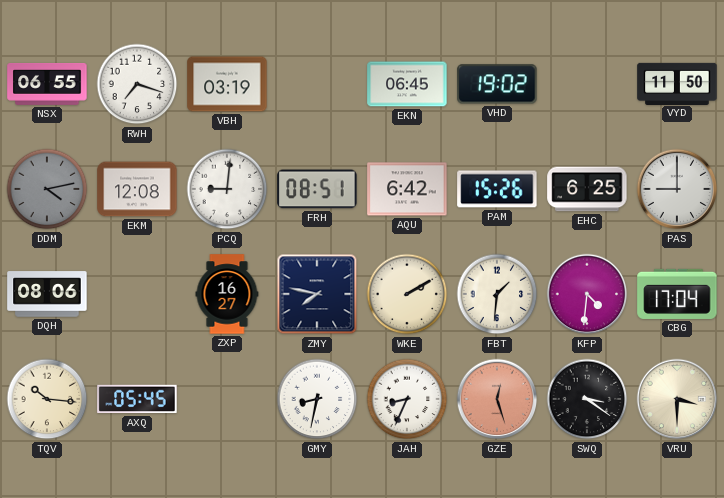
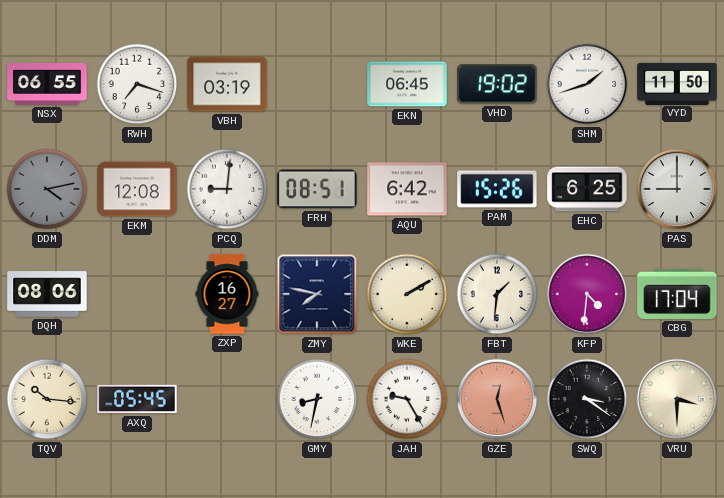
SHM: none -> 1:42
JAH: 8:34 -> 9:25
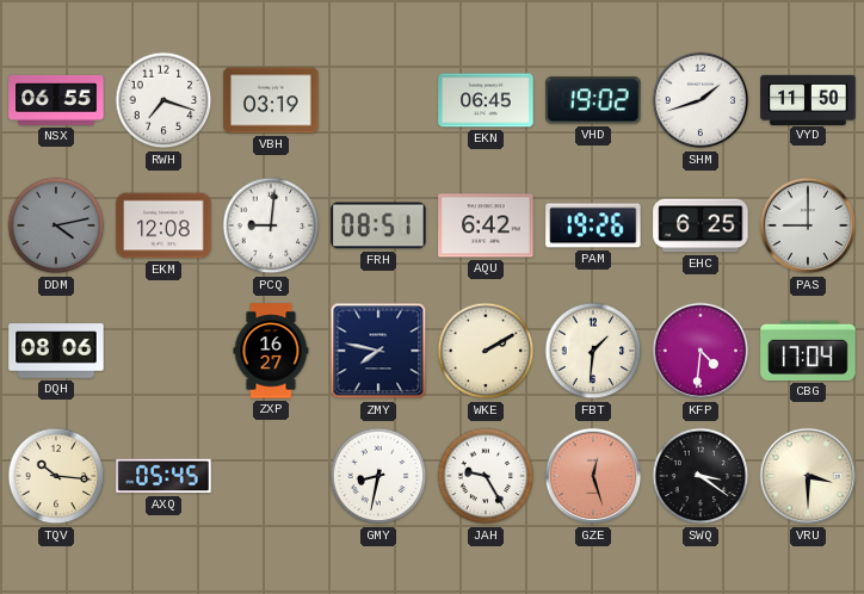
PAM: 15:26 -> 19:26
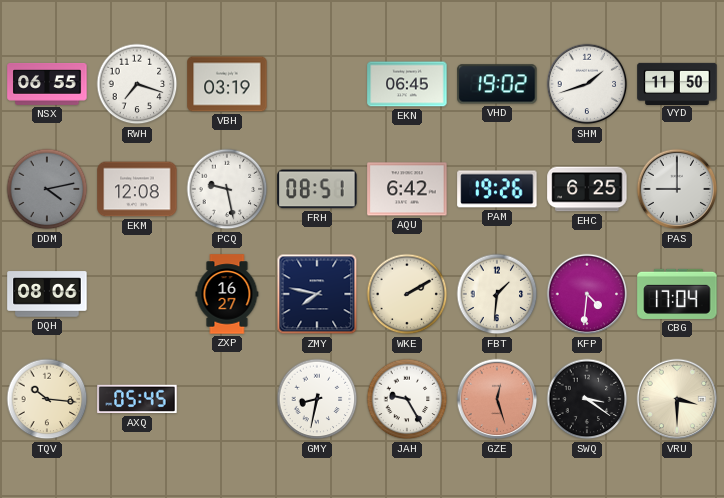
PCQ: 9:01 -> 9:28
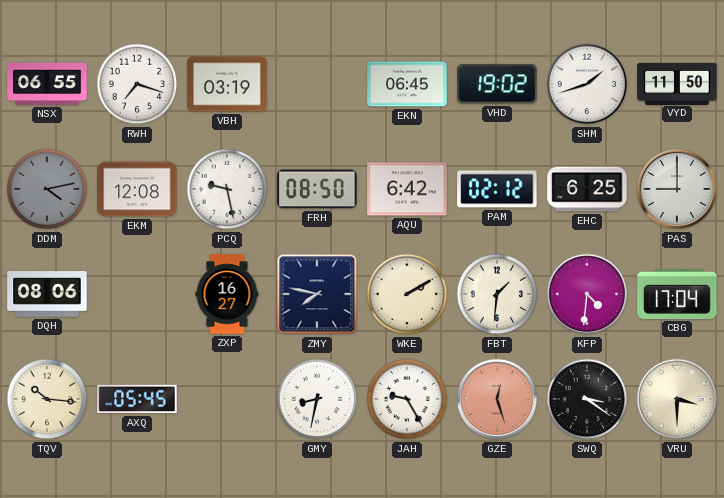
FRH: 08:51 -> 08:50
PAM: 19:26 -> 02:12
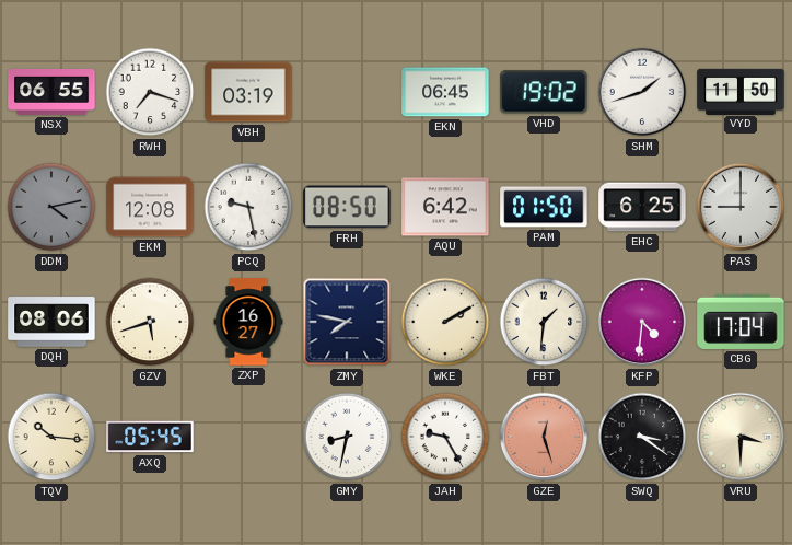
PAM: 02:12 -> 01:50
GZV: none -> 5:42
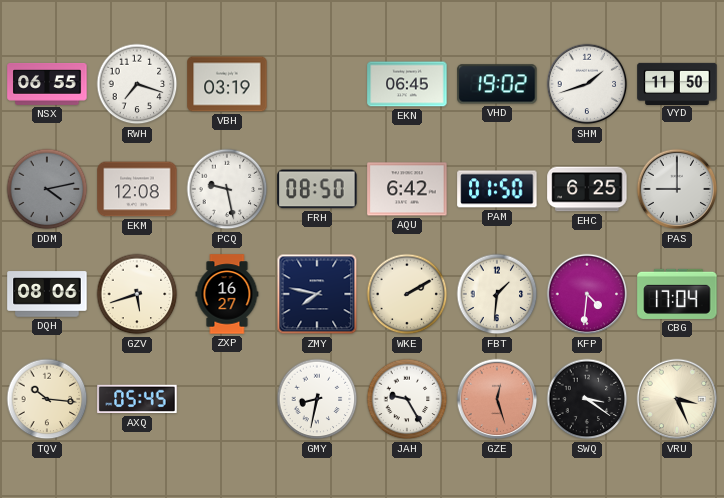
VRU: 3:30 -> 3:26
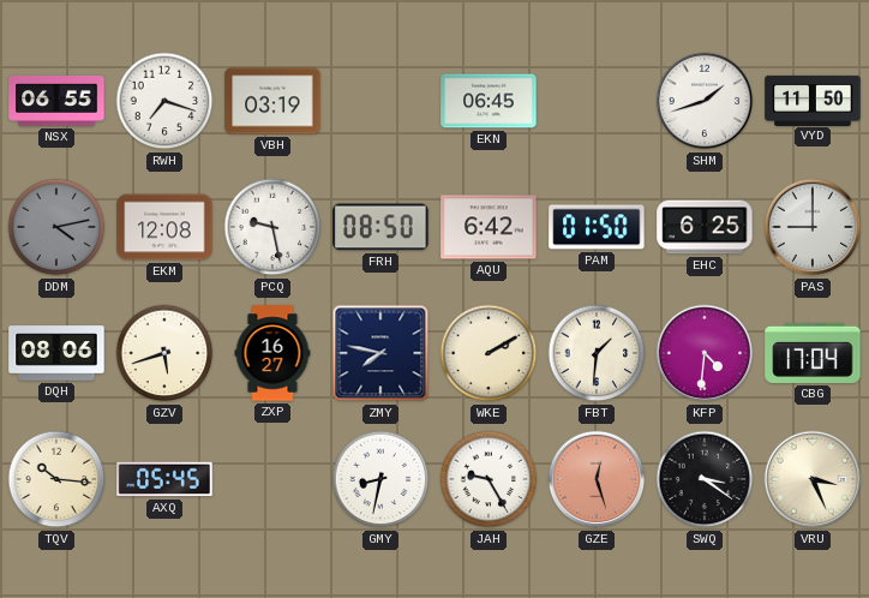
VHD: 19:02 -> none
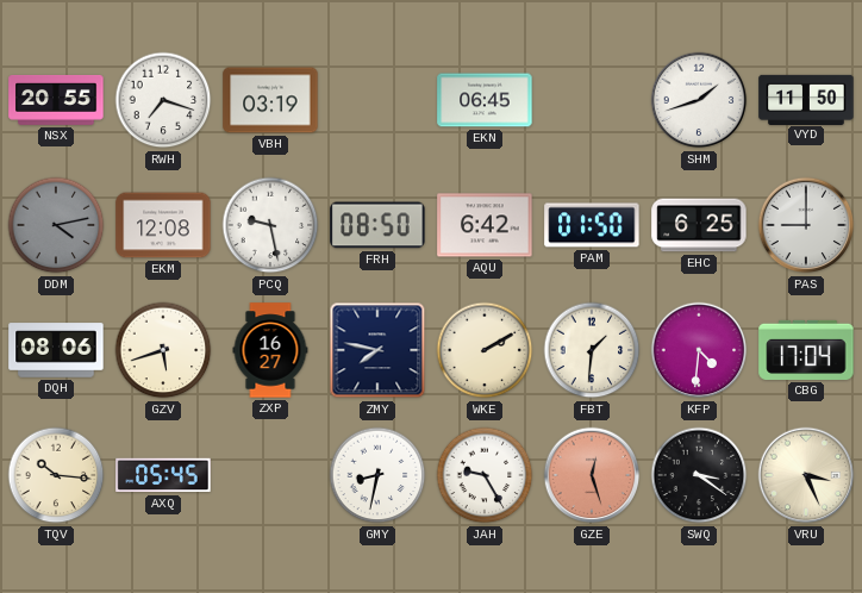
NSX: 06:55 -> 20:55
